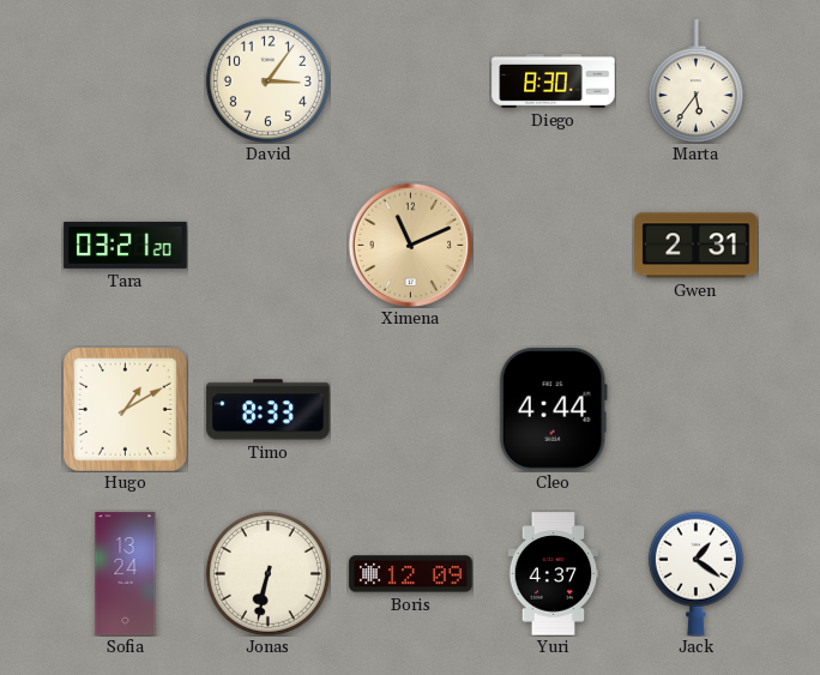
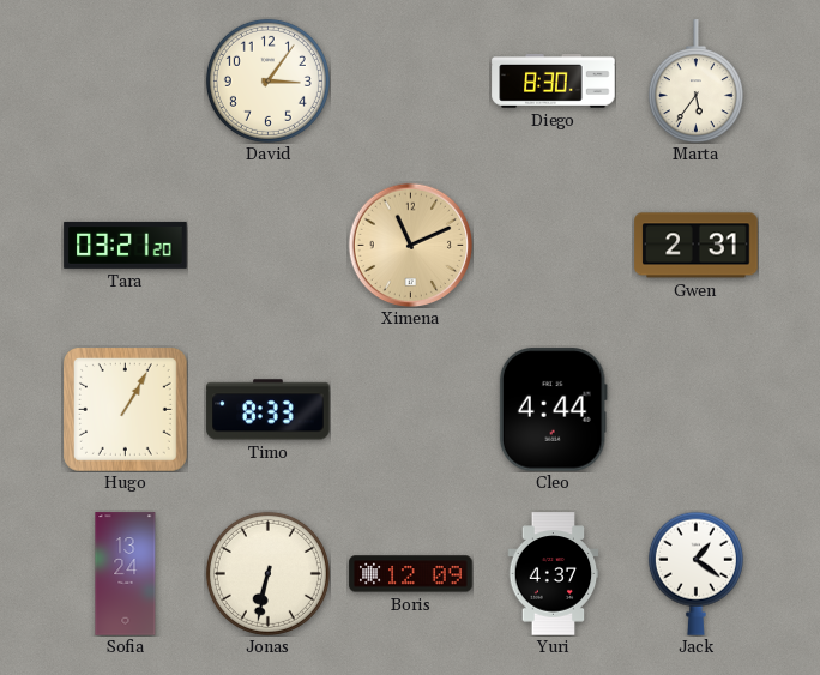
Hugo: 1:10 -> 1:05
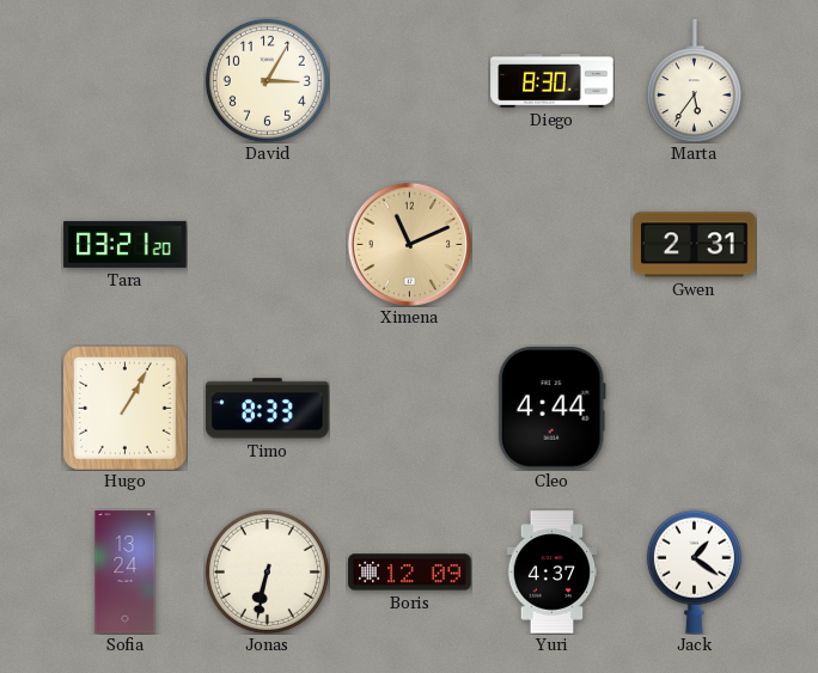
David: 3:06 -> 3:05
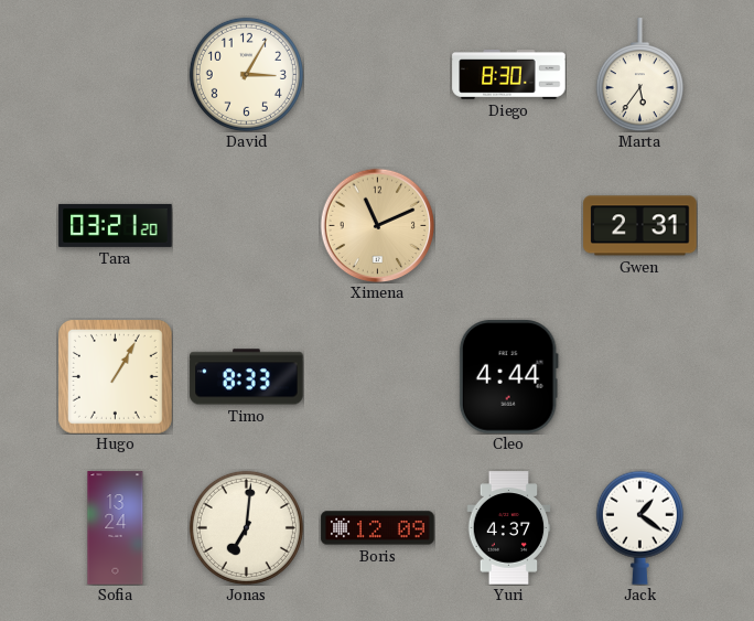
Jonas: 6:32 -> 7:01
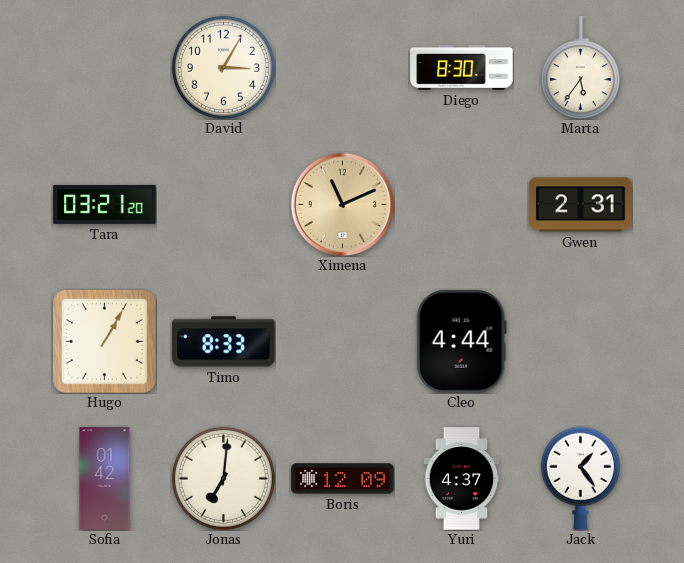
Sofia: 13:24 -> 01:42
Jack: 1:21 -> 1:24
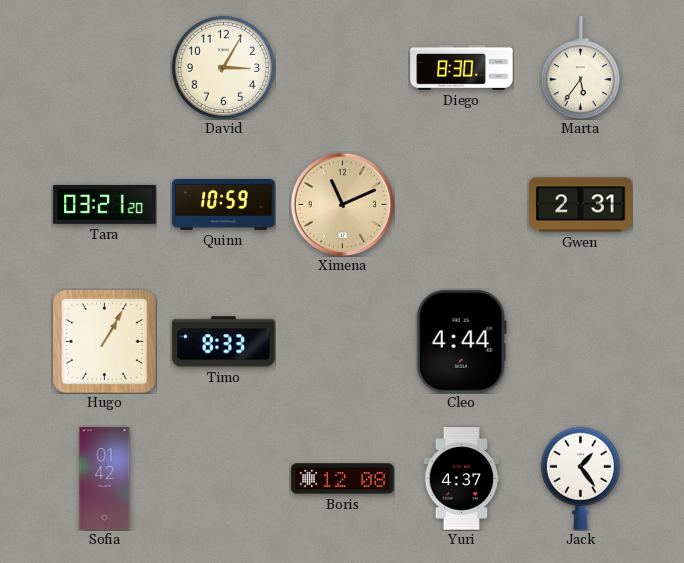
Quinn: none -> 10:59
Jonas: 7:01 -> none
Boris: 12:09 -> 12:08
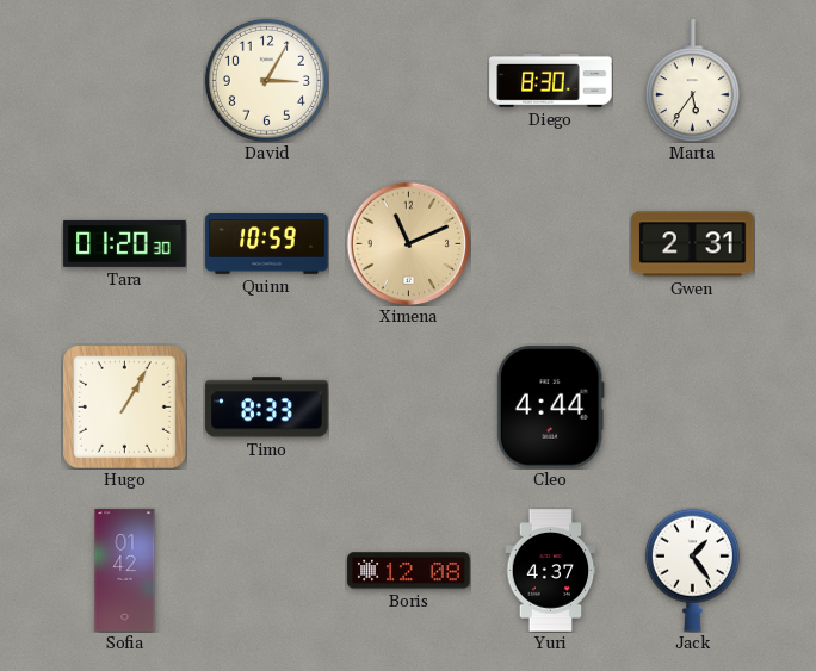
Tara: 03:21 -> 01:20
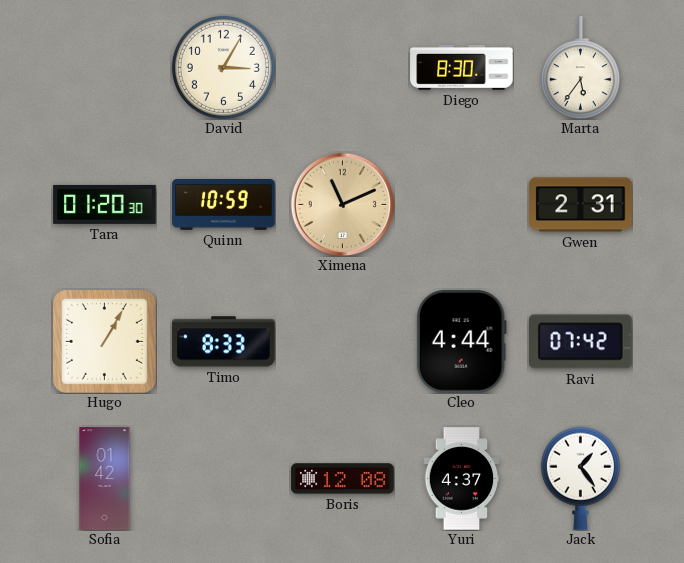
Ravi: none -> 07:42
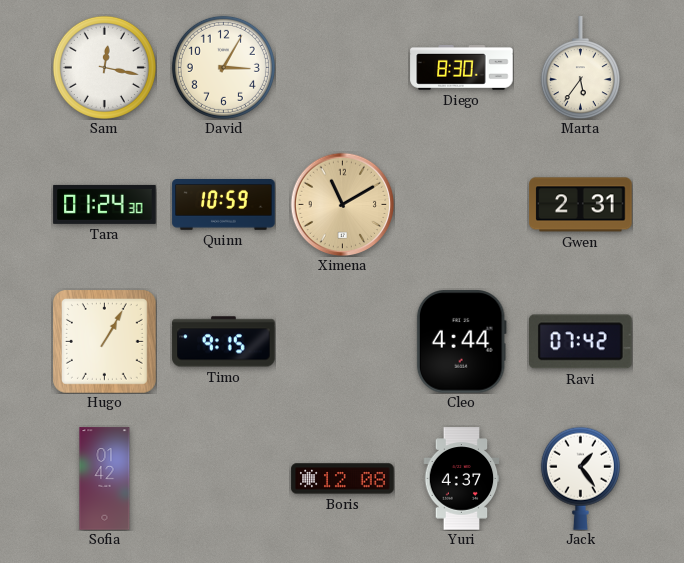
Sam: none -> 12:17
Tara: 01:20 -> 01:24
Ximena: 11:11 -> 11:10
Timo: 8:33 -> 9:15
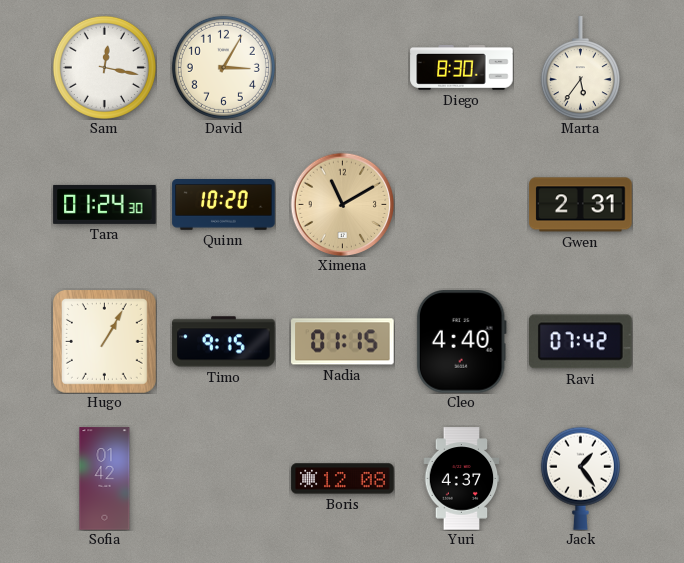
Quinn: 10:59 -> 10:20
Nadia: none -> 01:15
Cleo: 4:44 -> 4:40
